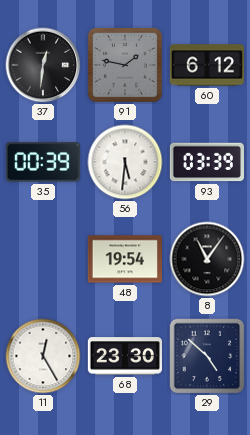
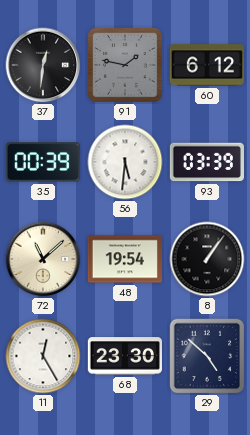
72: none -> 11:08
8: 11:06 -> 1:06
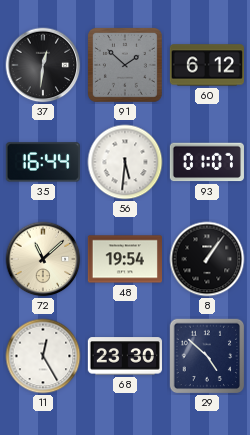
91: 1:47 -> 1:52
35: 00:39 -> 16:44
93: 03:39 -> 01:07
